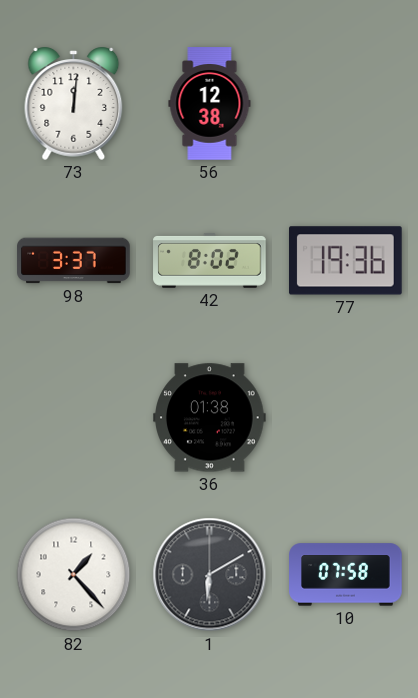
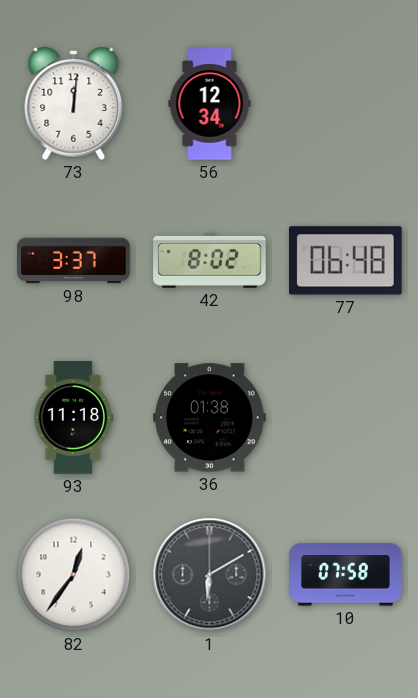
56: 12:38 -> 12:34
77: 19:36 -> 06:48
93: none -> 11:18
82: 1:23 -> 12:36
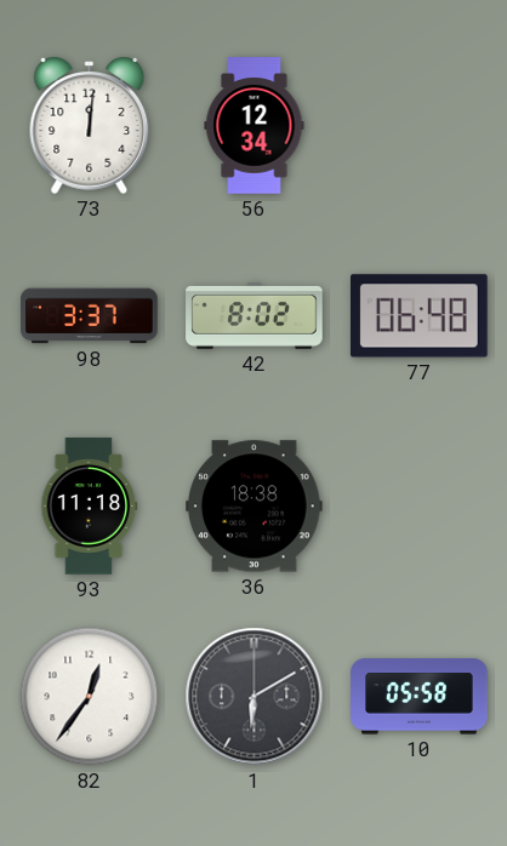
36: 01:38 -> 18:38
10: 07:58 -> 05:58
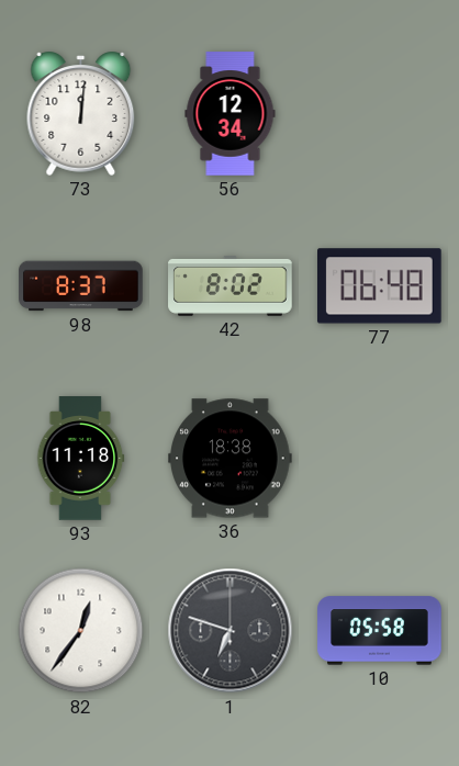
98: 3:37 -> 8:37
1: 6:10 -> 6:48
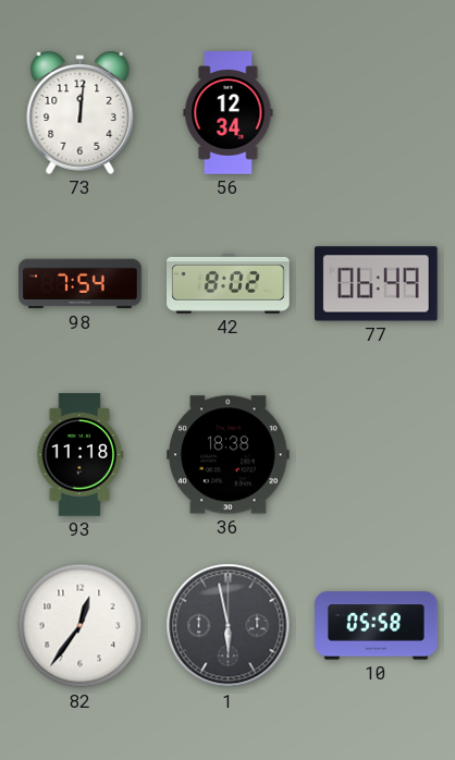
98: 8:37 -> 7:54
77: 06:48 -> 06:49
1: 6:48 -> 5:58
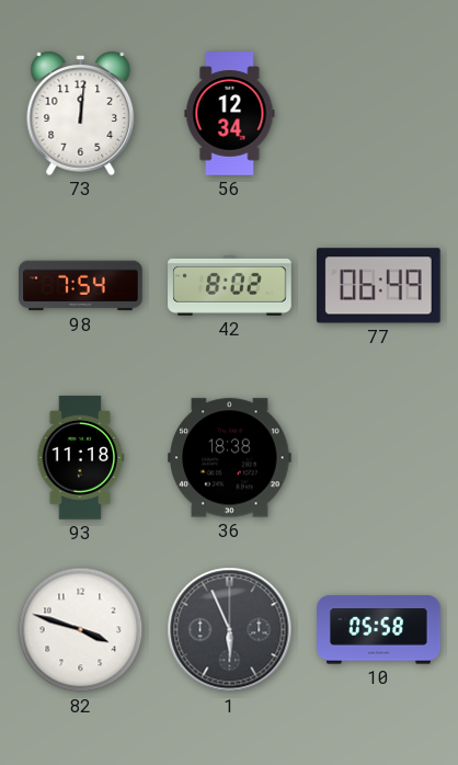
82: 12:36 -> 3:48
1: 5:58 -> 5:56
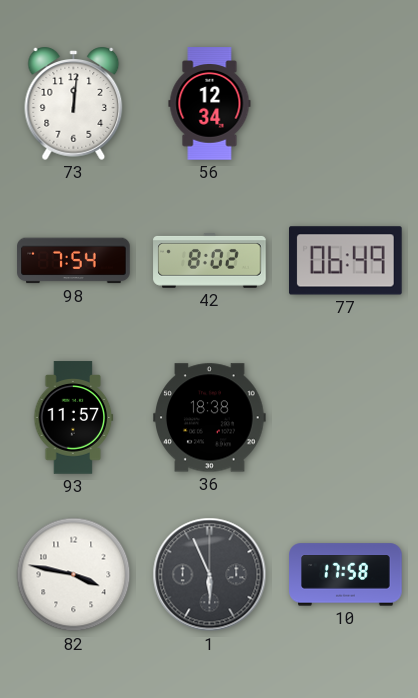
93: 11:18 -> 11:57
82: 3:48 -> 3:47
10: 05:58 -> 17:58
